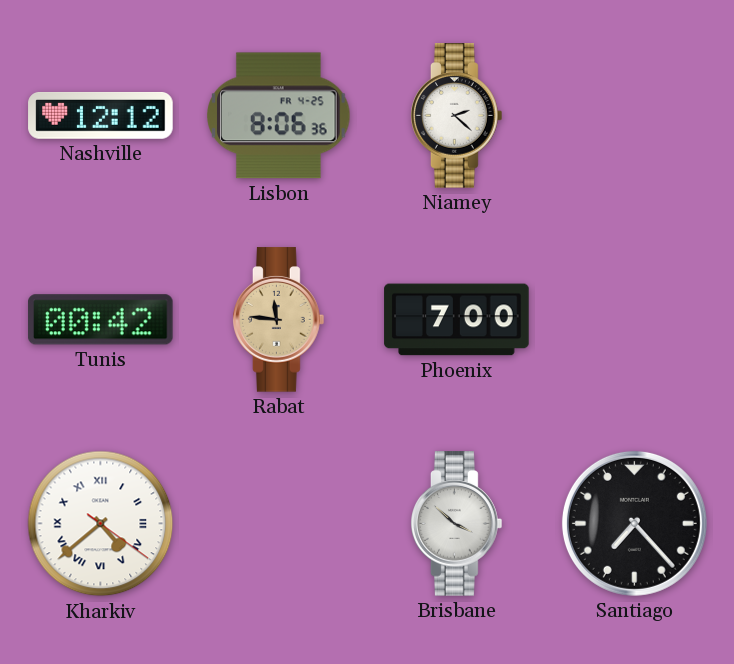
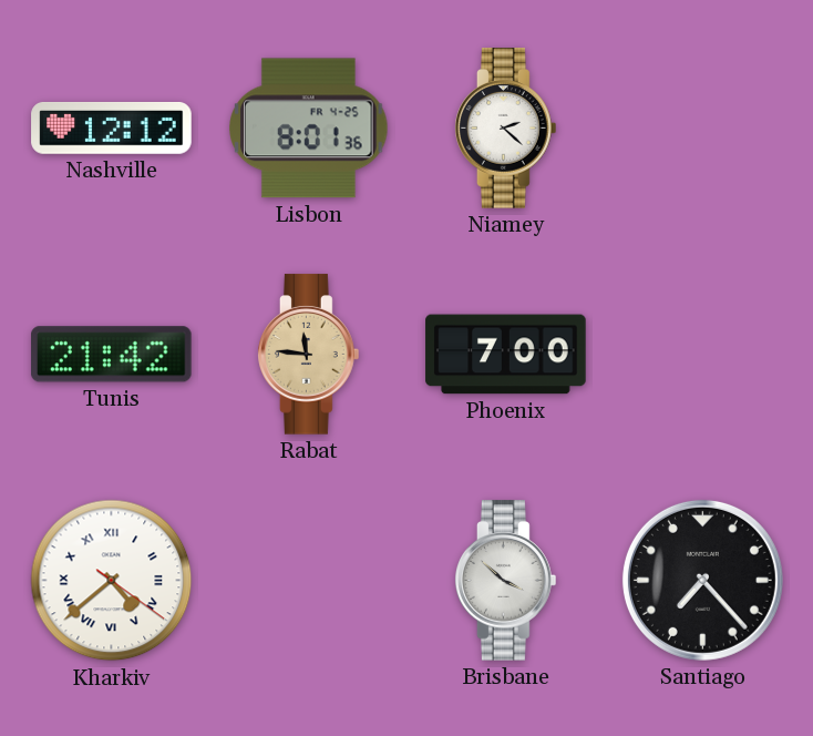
Lisbon: 8:06 -> 8:01
Tunis: 00:42 -> 21:42
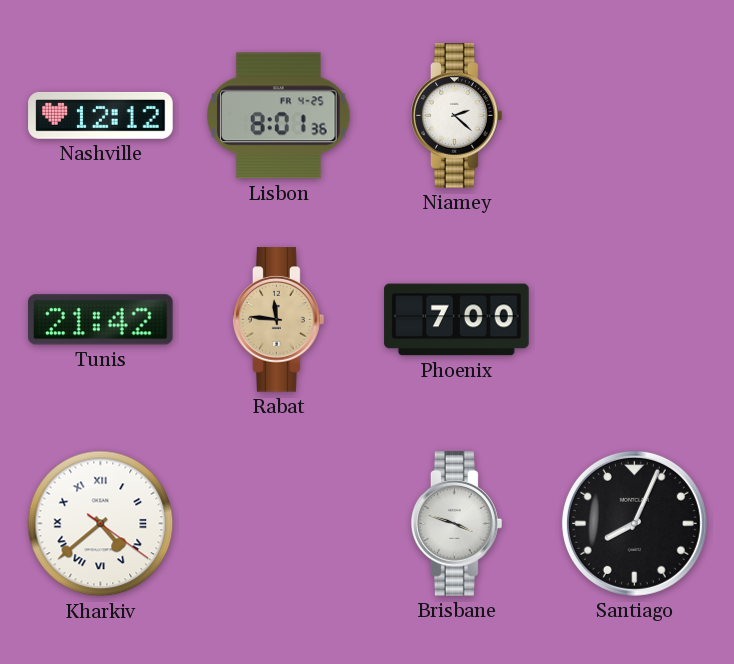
Brisbane: 3:52 -> 3:48
Santiago: 7:23 -> 8:04
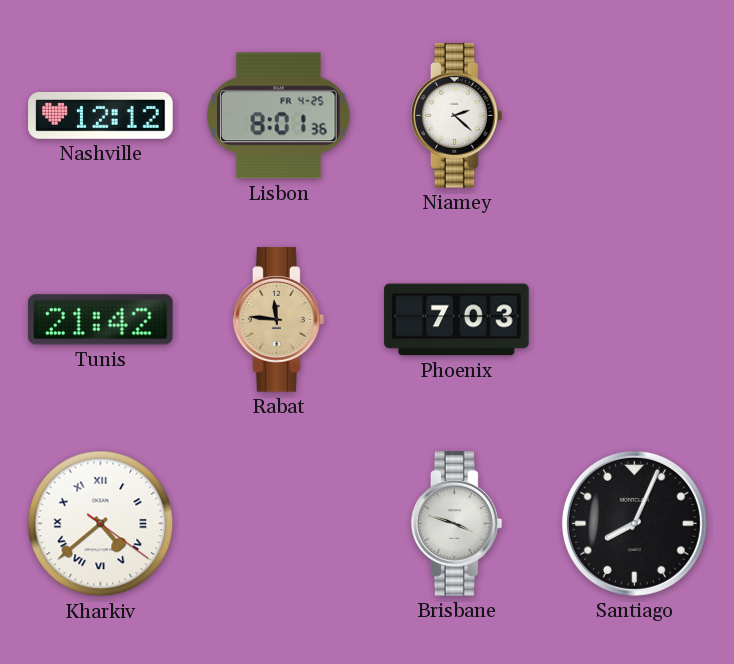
Phoenix: 7:00 -> 7:03
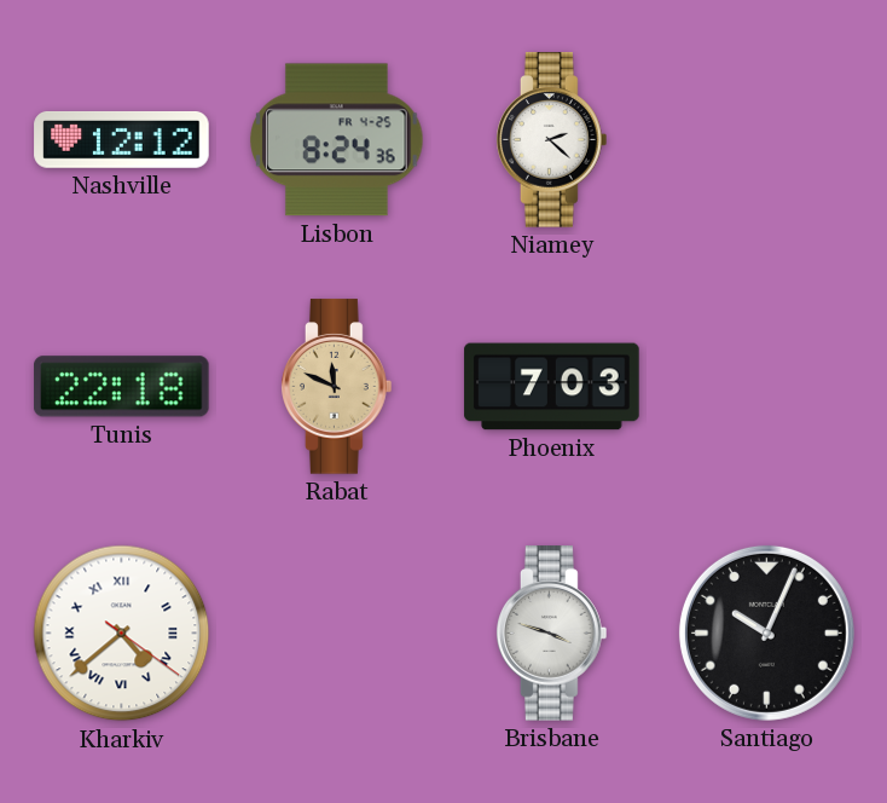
Lisbon: 8:01 -> 8:24
Tunis: 21:42 -> 22:18
Rabat: 11:46 -> 11:49
Santiago: 8:04 -> 10:04
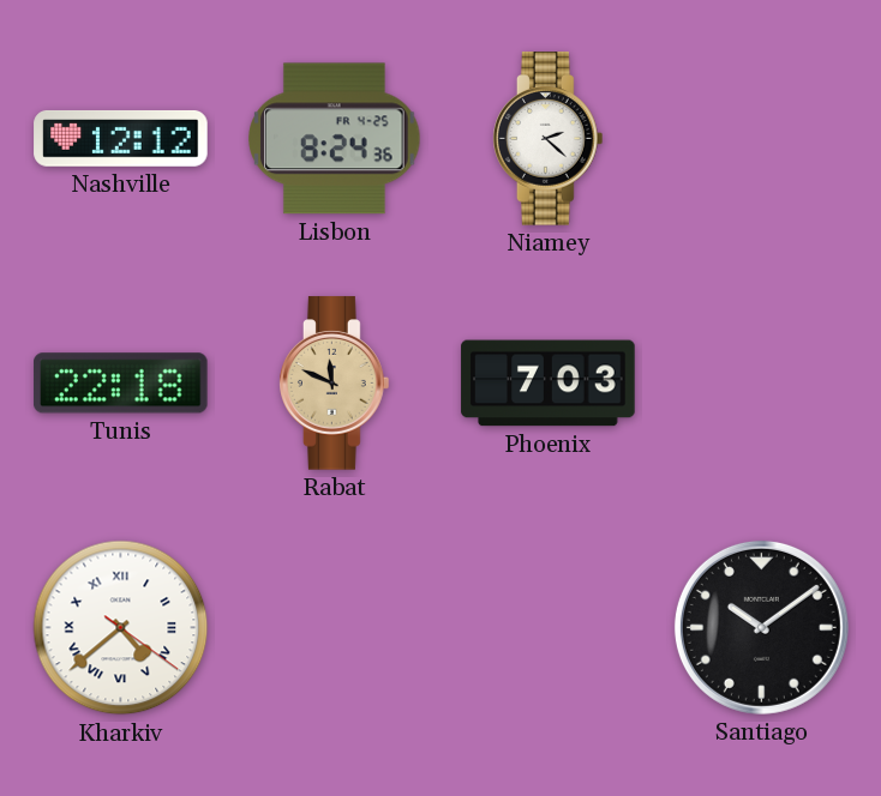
Brisbane: 3:48 -> none
Santiago: 10:04 -> 10:09
